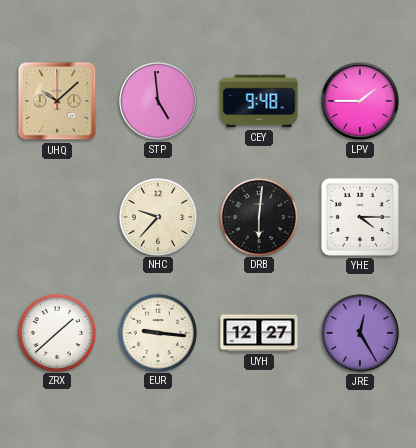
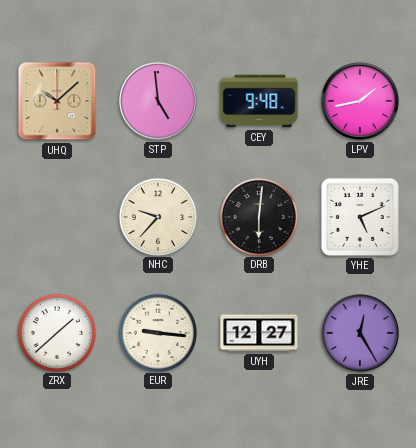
LPV: 1:45 -> 1:43
YHE: 4:15 -> 5:11
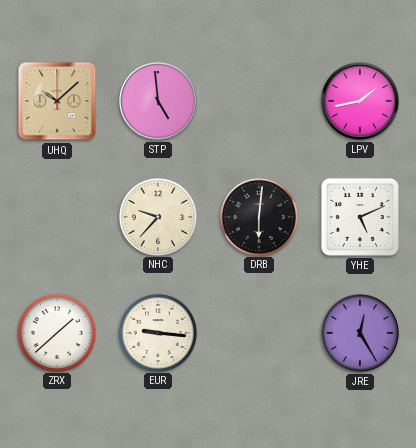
CEY: 9:48 -> none
UYH: 12:27 -> none
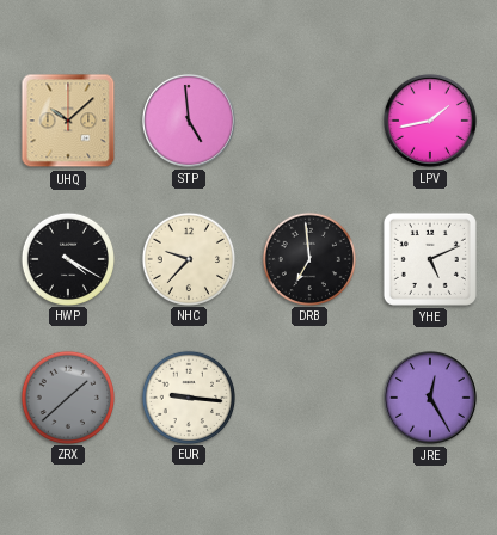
HWP: none -> 4:20
DRB: 6:01 -> 6:59
ZRX dial: white -> grey
